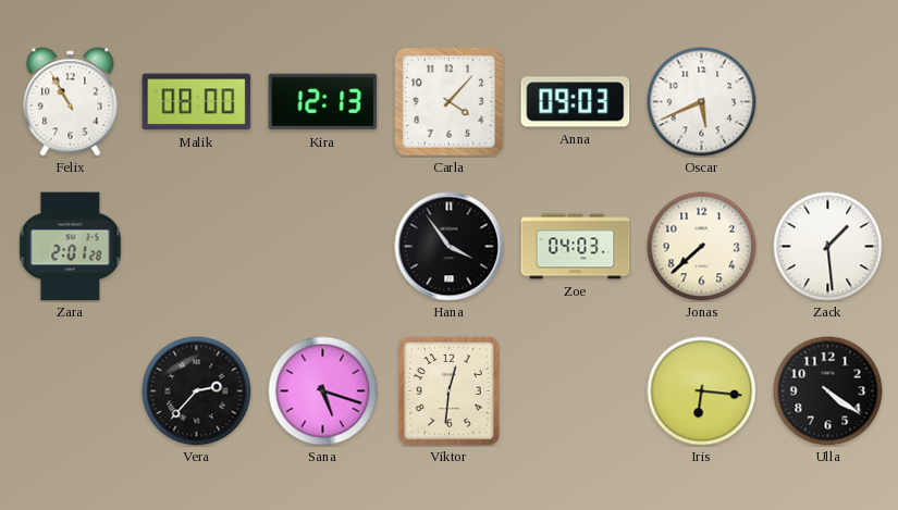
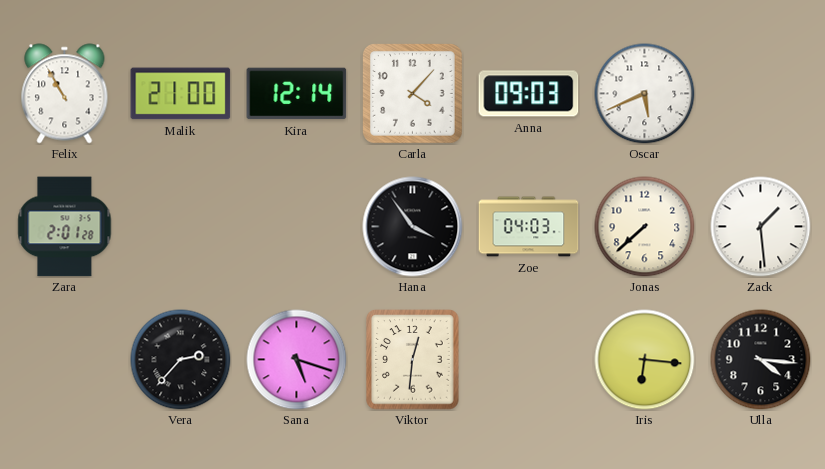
Malik: 08:00 -> 21:00
Kira: 12:13 -> 12:14
Ulla: 4:21 -> 4:16
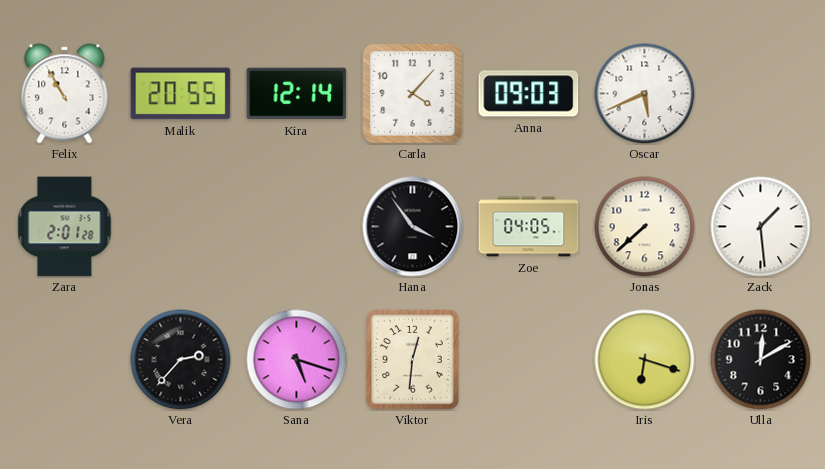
Malik: 21:00 -> 20:55
Zoe: 04:03 -> 04:05
Iris: 6:16 -> 6:18
Ulla: 4:16 -> 12:10
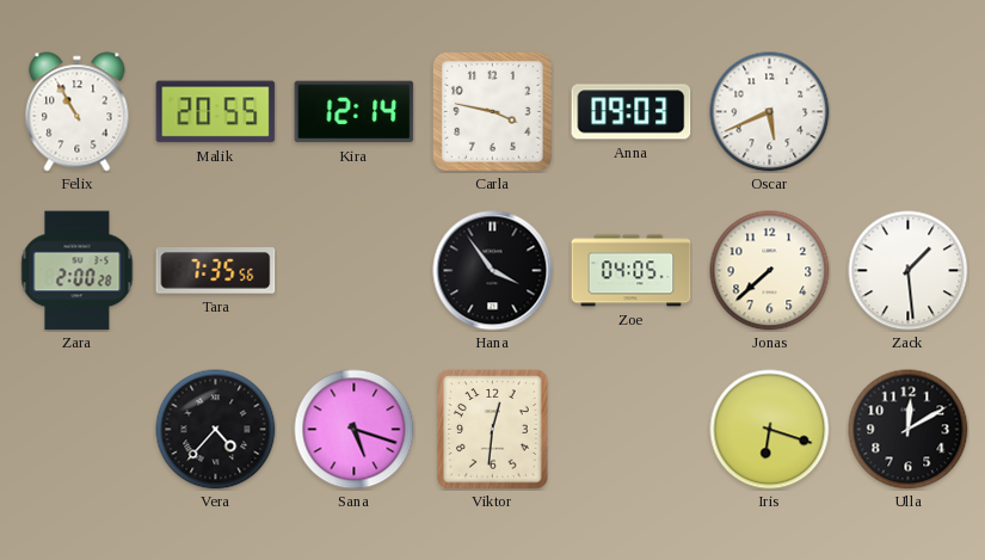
Carla: 4:07 -> 3:47
Zara: 2:01 -> 2:00
Tara: none -> 7:35
Vera: 2:37 -> 4:37
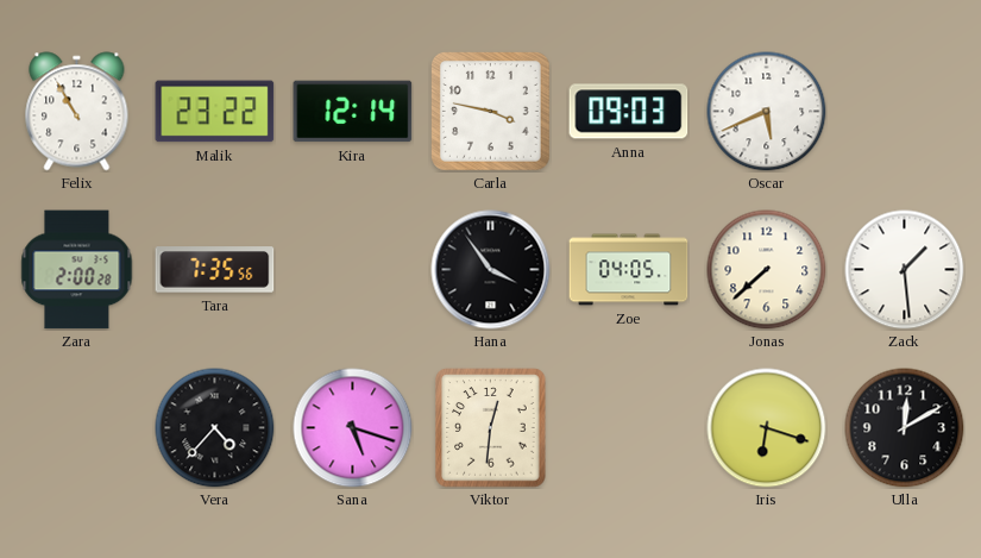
Malik: 20:55 -> 23:22
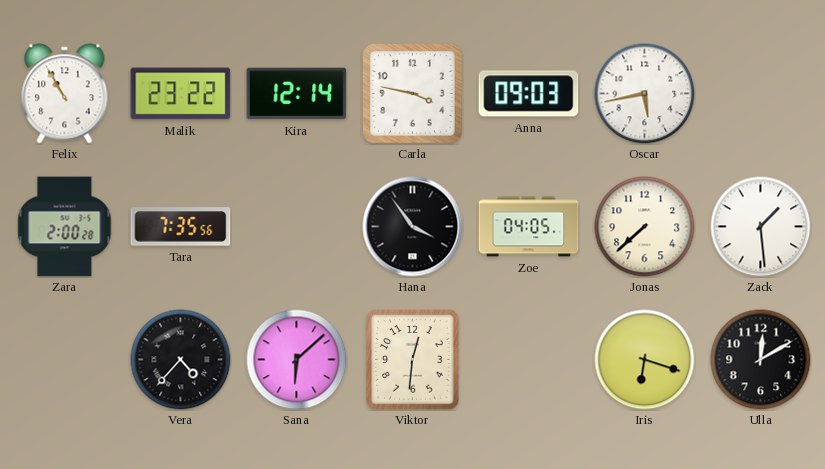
Oscar: 5:41 -> 5:43
Sana: 5:18 -> 6:08
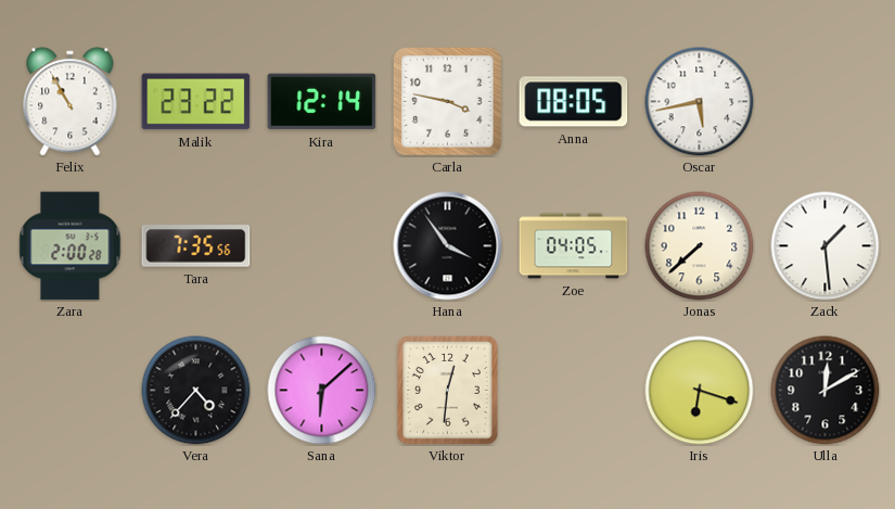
Anna: 09:03 -> 08:05
